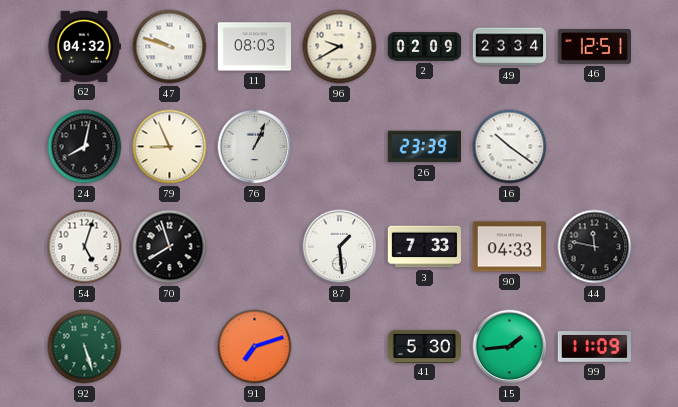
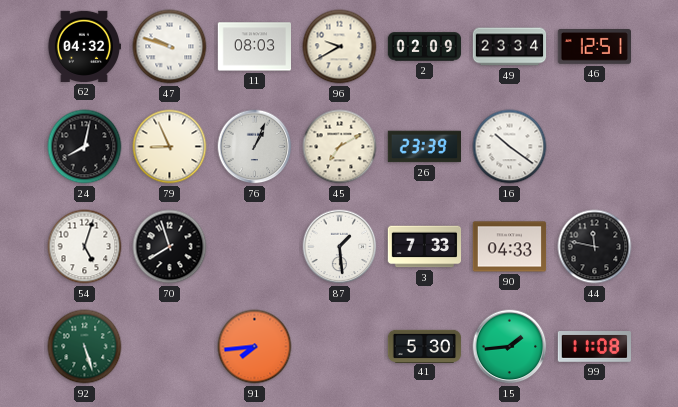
45: none -> 7:10
91: 7:12 -> 7:44
99: 11:09 -> 11:08
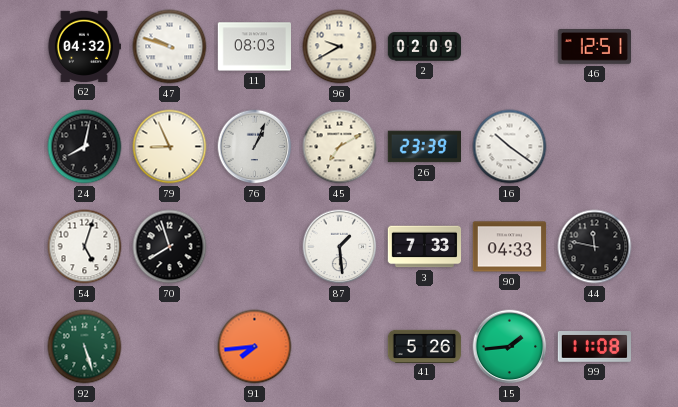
49: 23:34 -> none
41: 5:30 -> 5:26
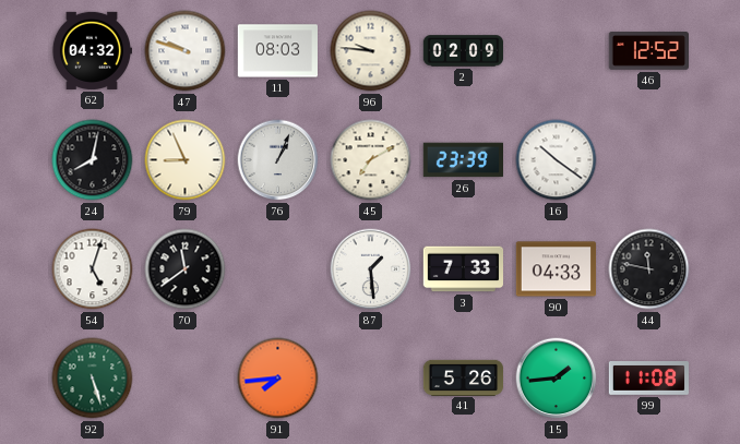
96: 9:40 -> 9:46
46: 12:51 -> 12:52
70: 7:57 -> 11:39
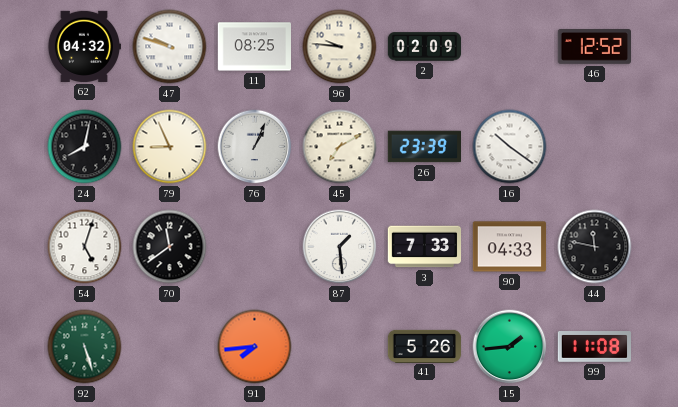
11: 08:03 -> 08:25
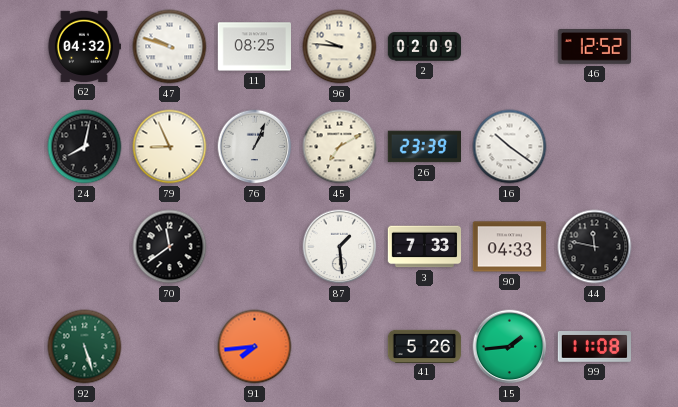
54: 5:03 -> none
